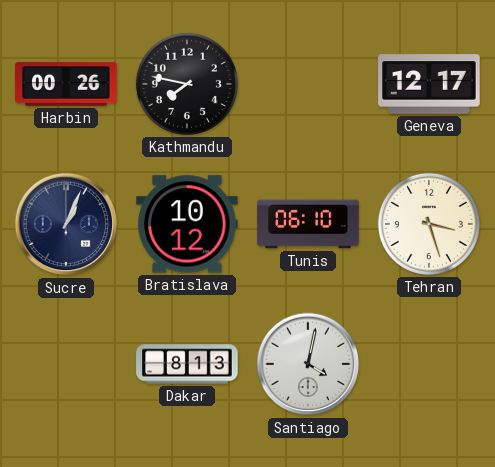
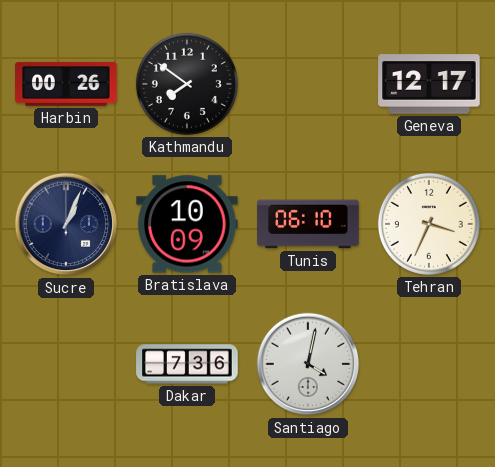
Kathmandu: 7:47 -> 7:51
Bratislava: 10:12 -> 10:09
Tehran: 3:27 -> 3:34
Dakar: 8:13 -> 7:36
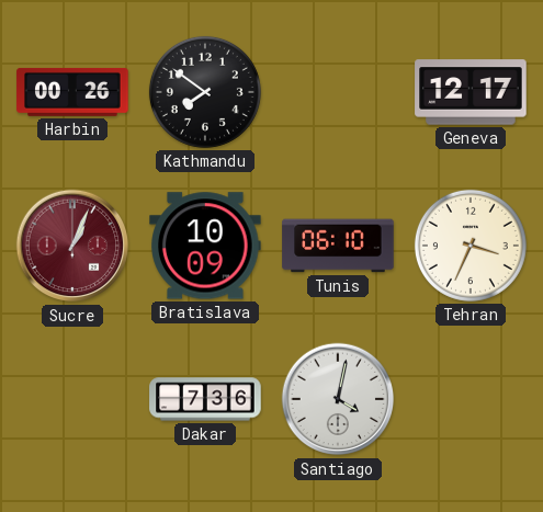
Sucre dial: navy -> burgundy
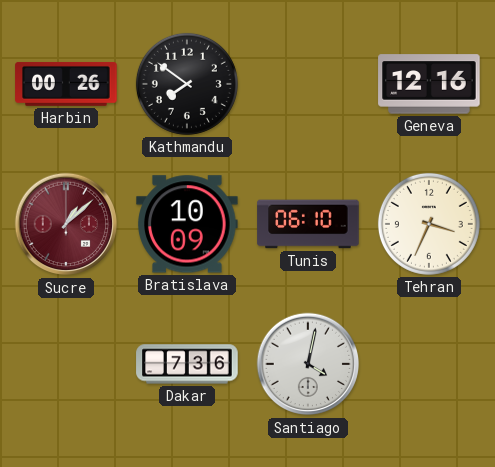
Geneva: 12:17 -> 12:16
Sucre: 1:04 -> 1:08
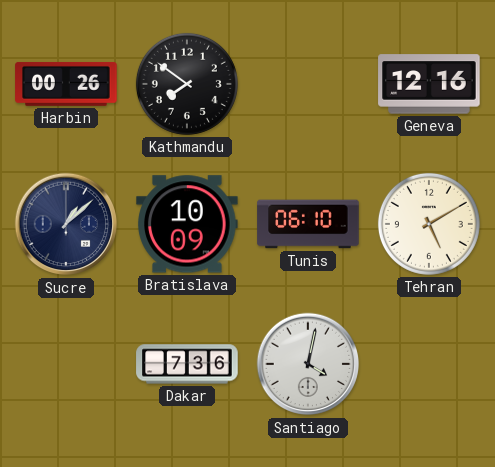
Sucre dial: burgundy -> navy
Tehran: 3:34 -> 5:10
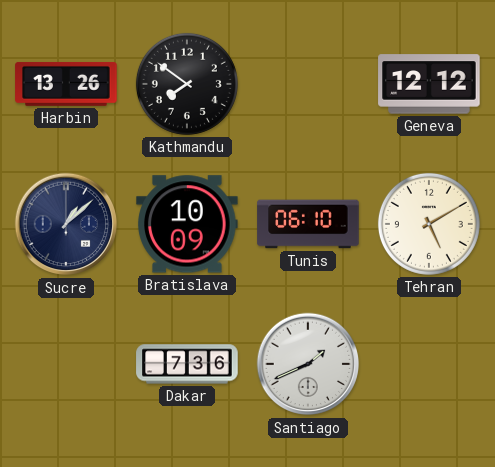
Harbin: 00:26 -> 13:26
Geneva: 12:16 -> 12:12
Santiago: 4:02 -> 1:41
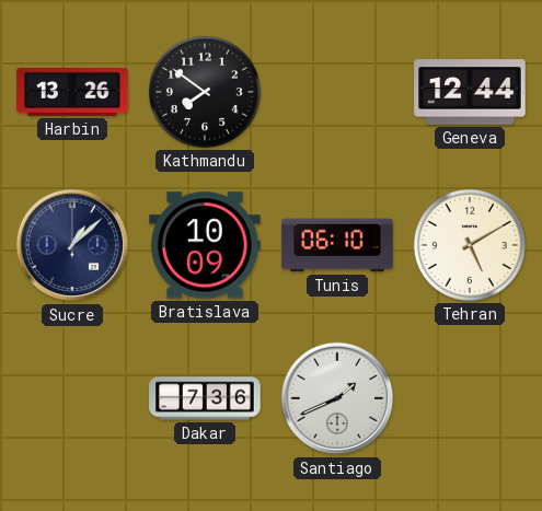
Geneva: 12:12 -> 12:44
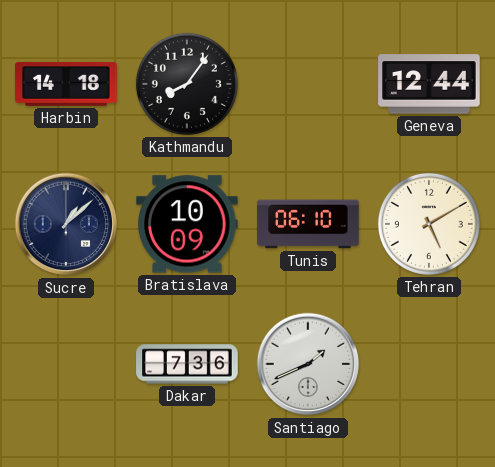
Harbin: 13:26 -> 14:18
Kathmandu: 7:51 -> 8:06
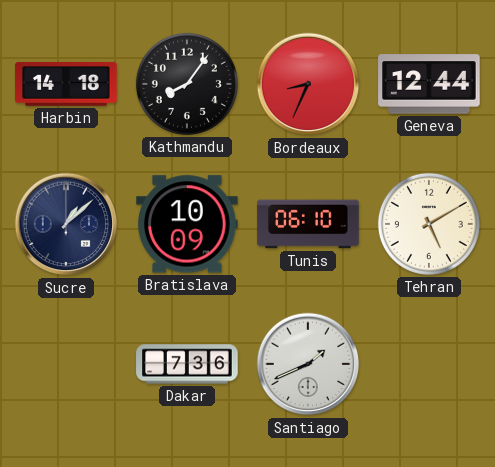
Bordeaux: none -> 8:34
